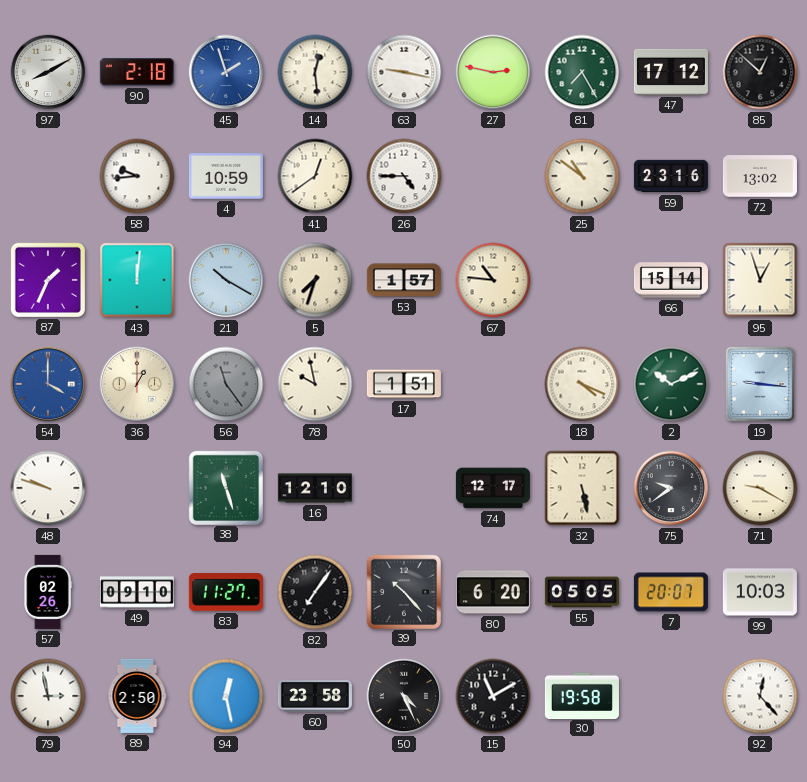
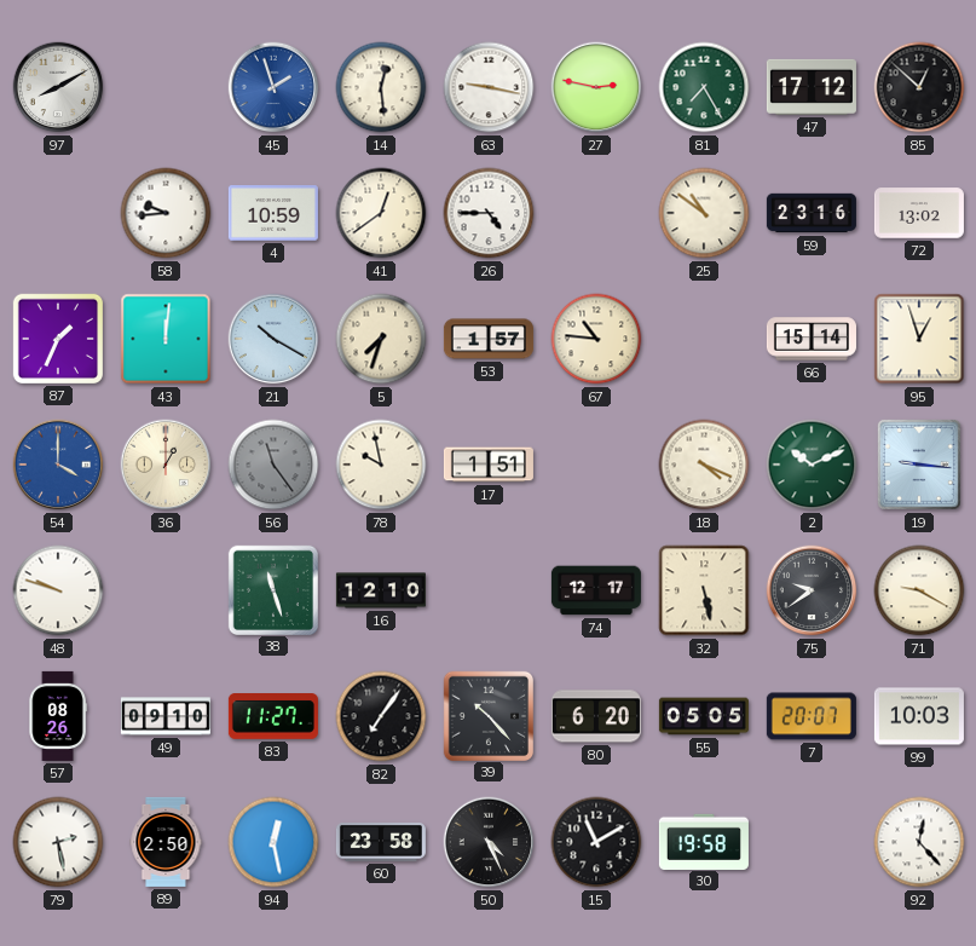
90: 2:18 -> none
57: 02:26 -> 08:26
79: 2:58 -> 2:28
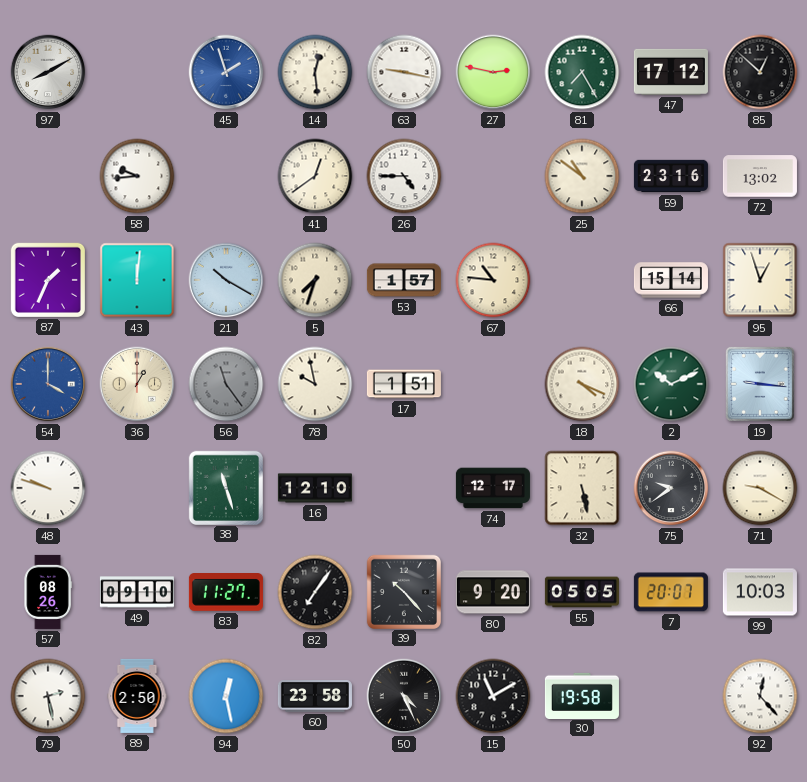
4: 10:59 -> none
80: 6:20 -> 9:20
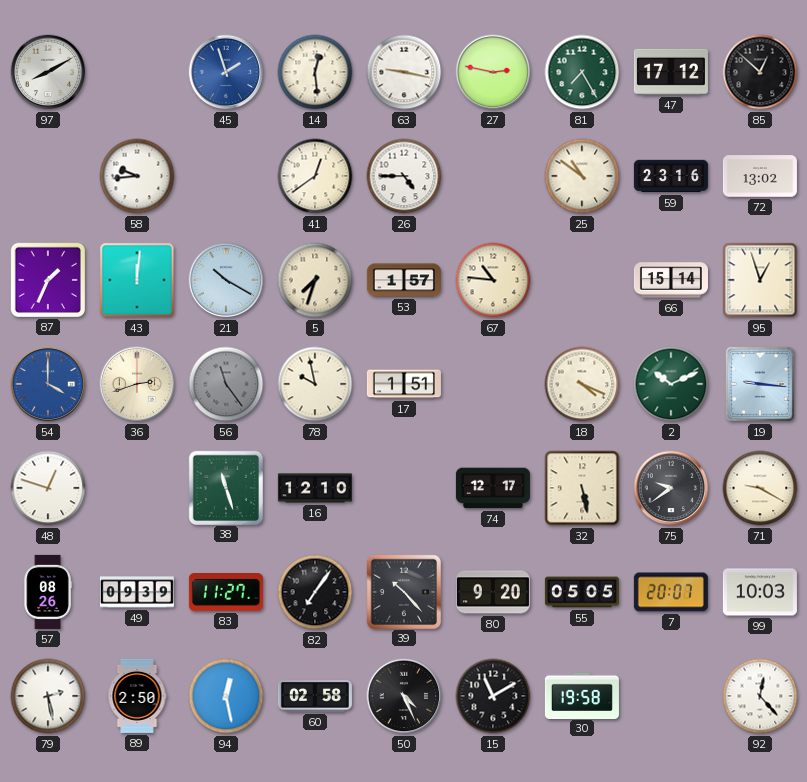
36: 1:00 -> 2:42
48: 9:48 -> 12:48
49: 09:10 -> 09:39
60: 23:58 -> 02:58
